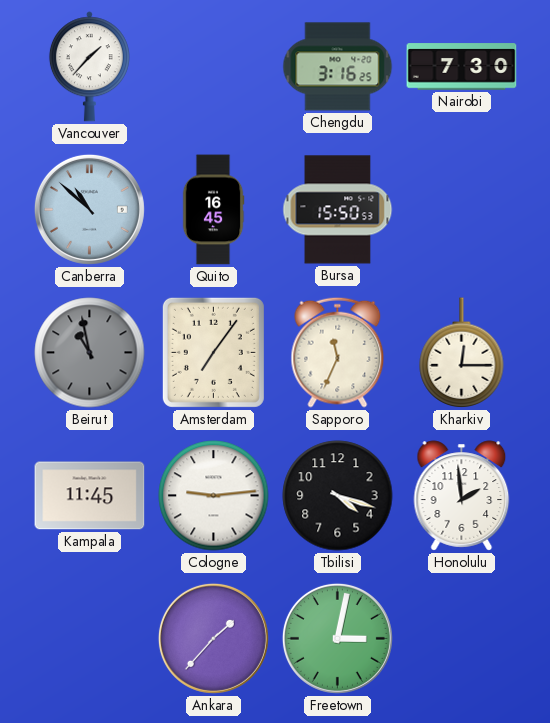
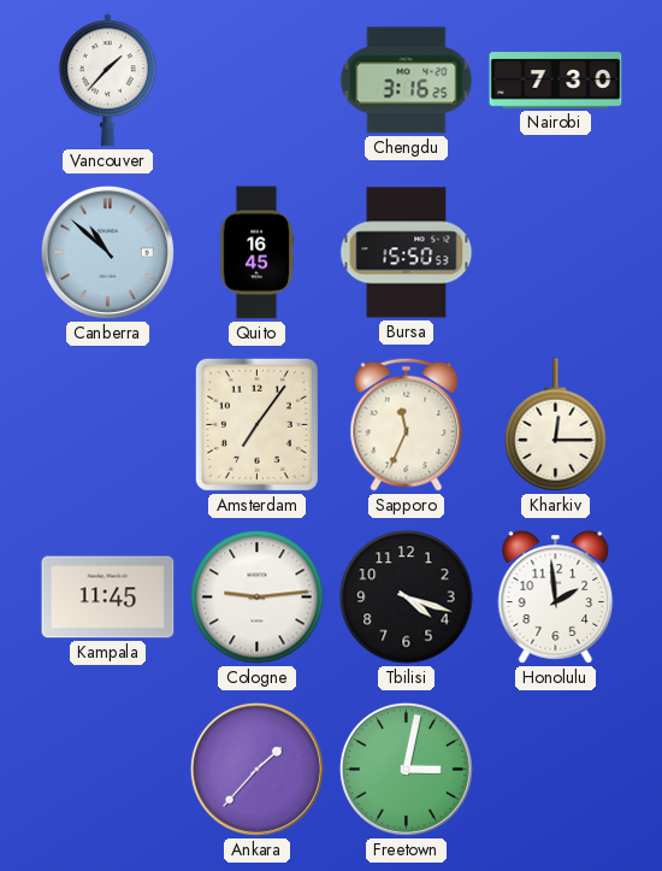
Beirut: 10:58 -> none
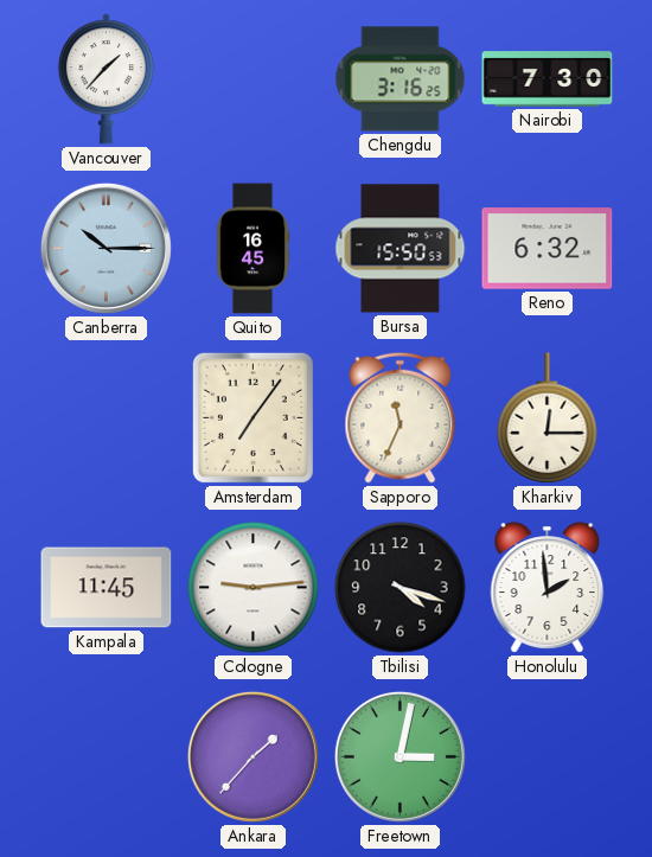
Canberra: 10:52 -> 10:15
Reno: none -> 6:32
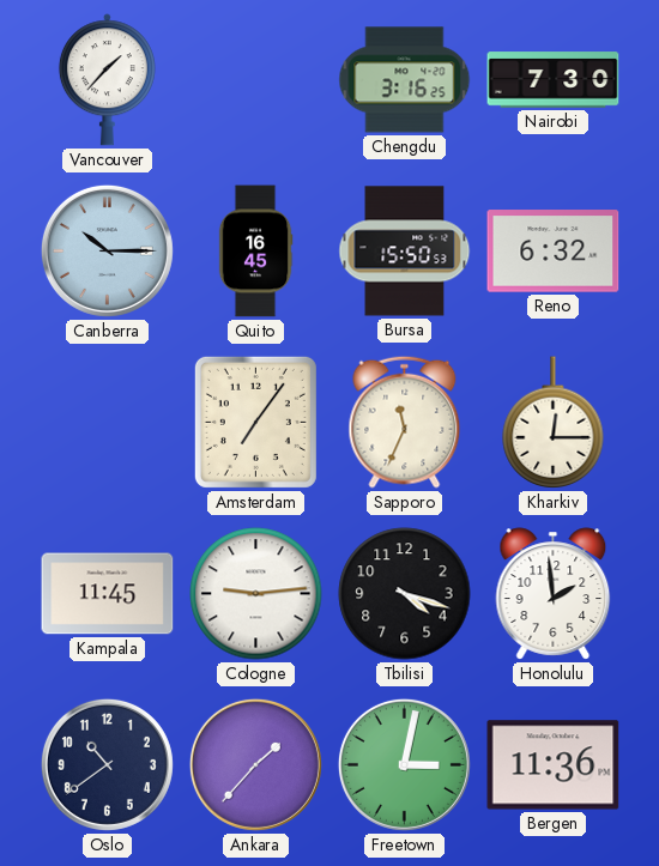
Oslo: none -> 10:39
Bergen: none -> 11:36
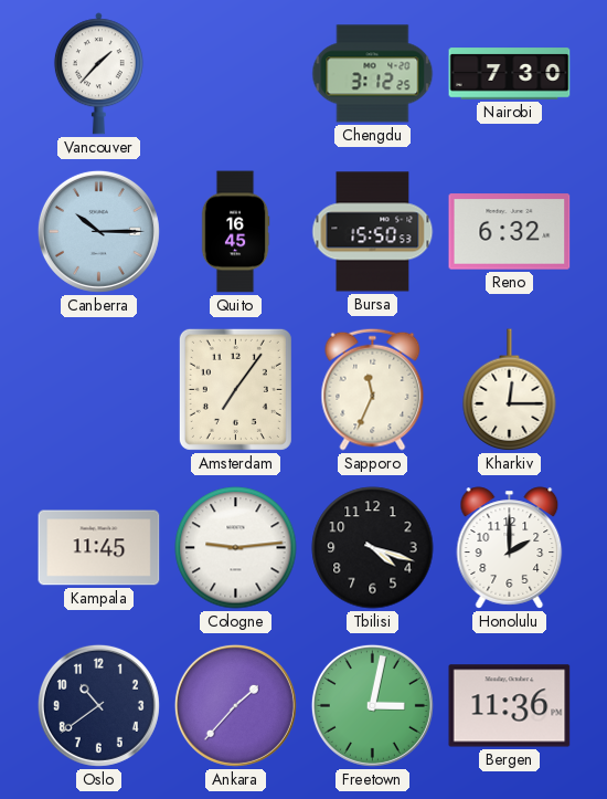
Chengdu: 3:16 -> 3:12
Honolulu: 1:59 -> 2:00
